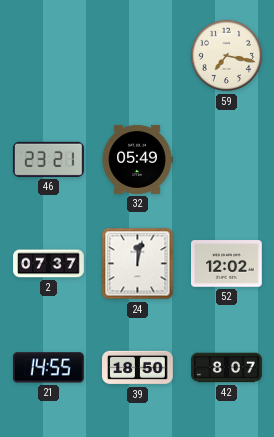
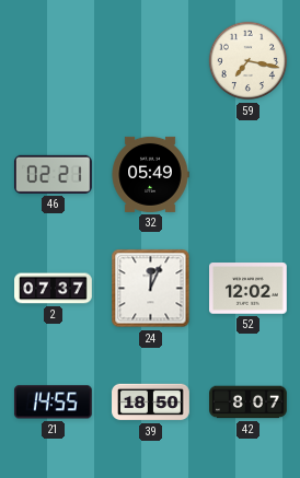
46: 23:21 -> 02:21
24: 12:02 -> 12:04
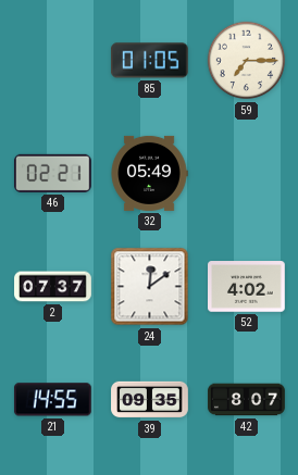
85: none -> 01:05
59: 7:17 -> 7:15
24: 12:04 -> 12:09
52: 12:02 -> 4:02
39: 18:50 -> 09:35
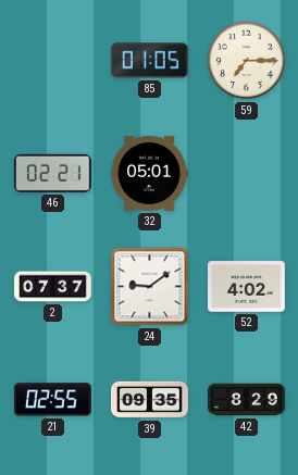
32: 05:49 -> 05:01
24: 12:09 -> 9:09
21: 14:55 -> 02:55
42: 8:07 -> 8:29
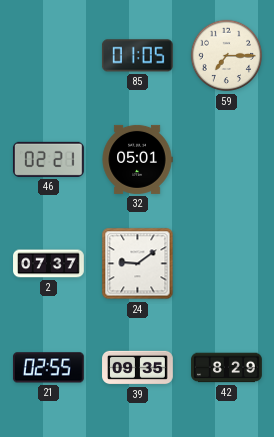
52: 4:02 -> none
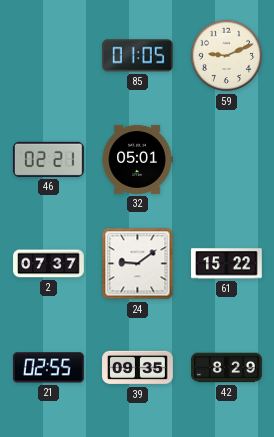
59: 7:15 -> 9:11
61: none -> 15:22
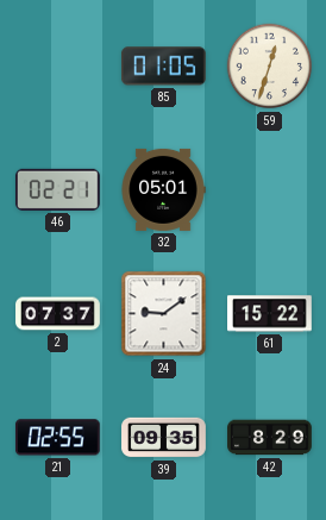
59: 9:11 -> 12:33
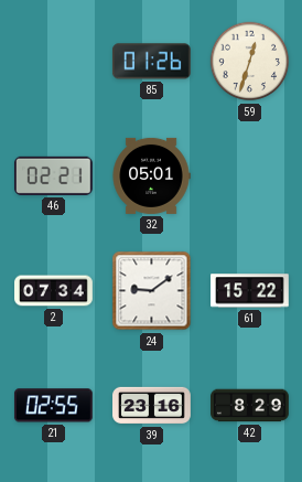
85: 01:05 -> 01:26
2: 07:37 -> 07:34
39: 09:35 -> 23:16
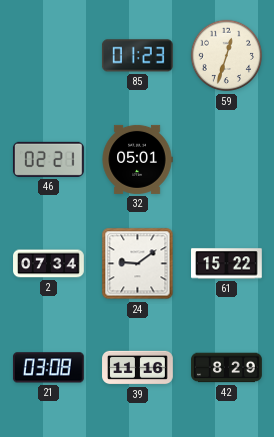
85: 01:26 -> 01:23
21: 02:55 -> 03:08
39: 23:16 -> 11:16
